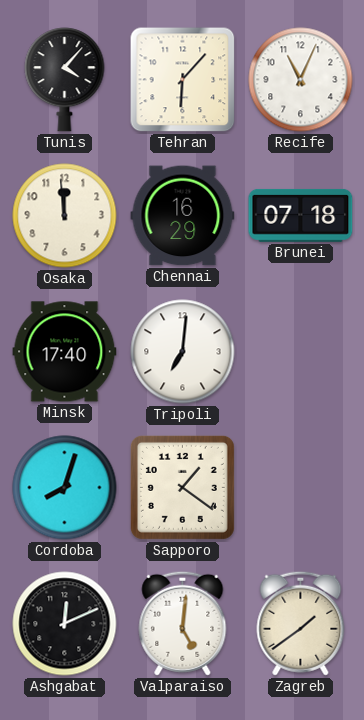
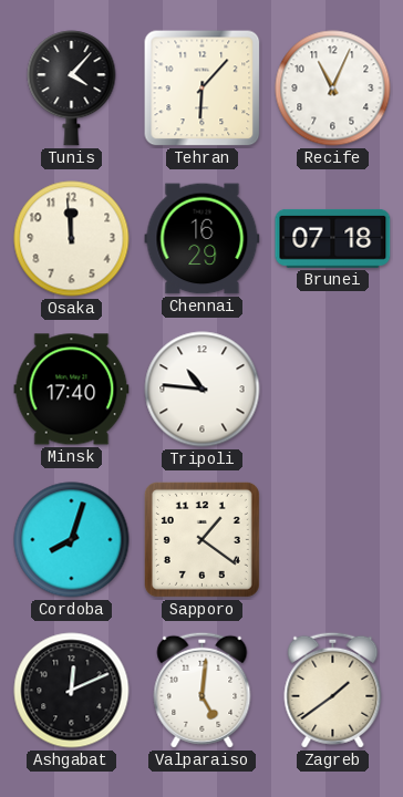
Tripoli: 7:01 -> 10:46
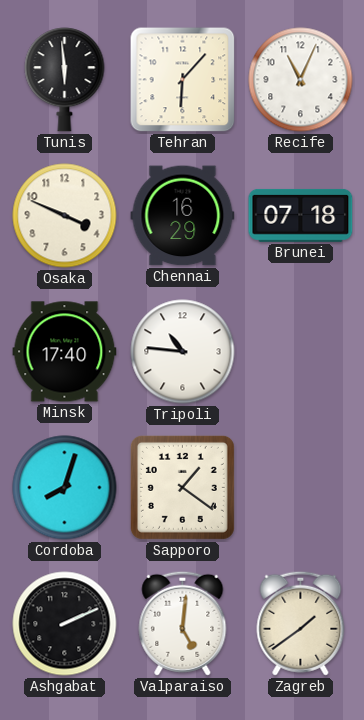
Tunis: 4:07 -> 5:59
Osaka: 11:59 -> 3:49
Ashgabat: 12:11 -> 2:11
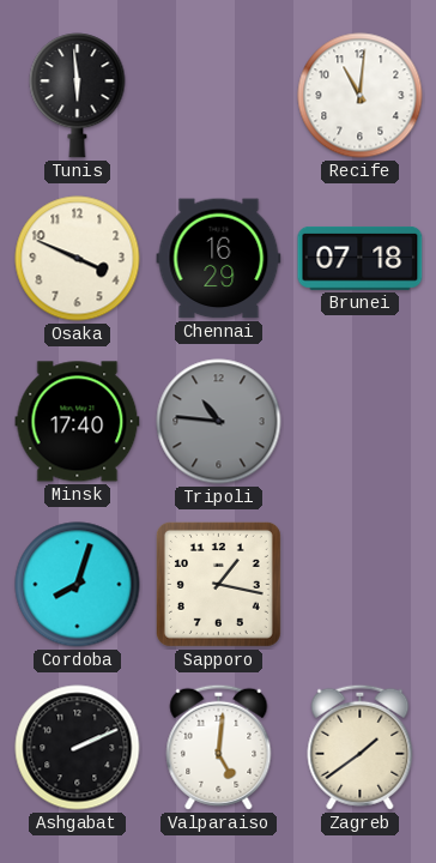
Tehran: 6:07 -> none
Recife: 11:04 -> 11:01
Tripoli dial: white -> grey
Sapporo: 1:21 -> 1:17
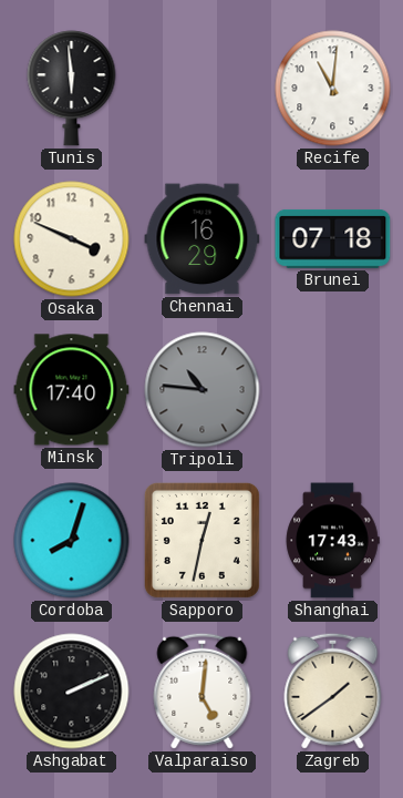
Sapporo: 1:17 -> 12:32
Shanghai: none -> 17:43
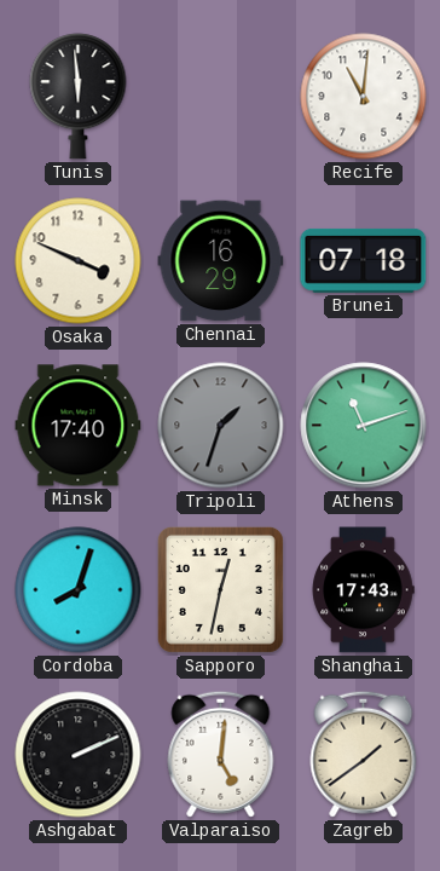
Tripoli: 10:46 -> 1:33
Athens: none -> 11:12
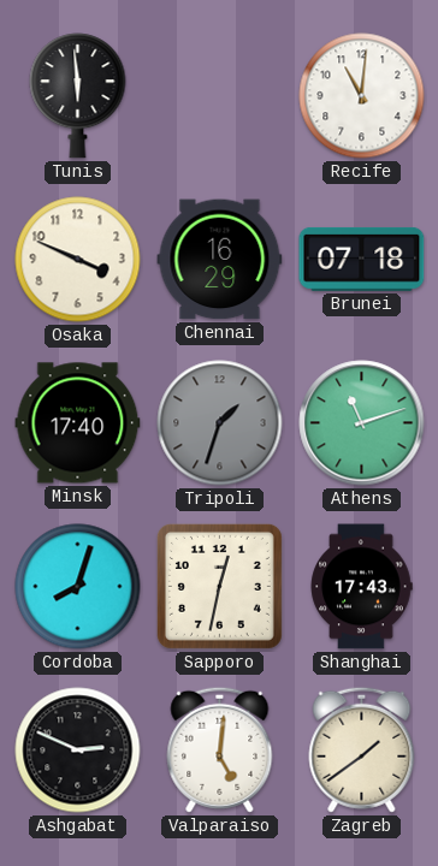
Ashgabat: 2:11 -> 2:49
